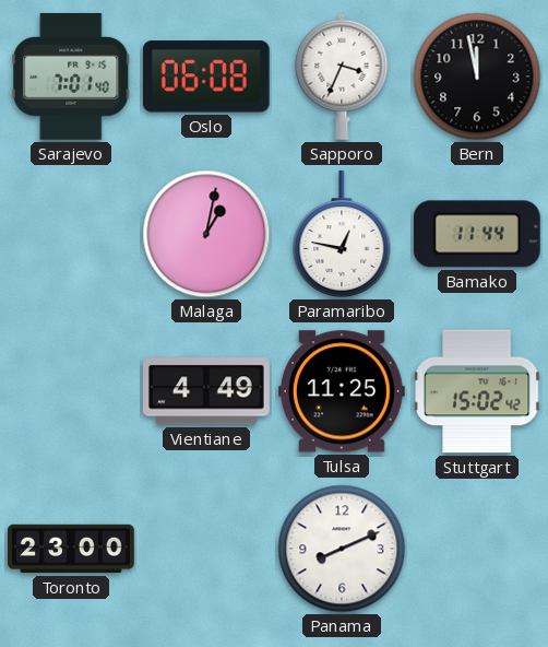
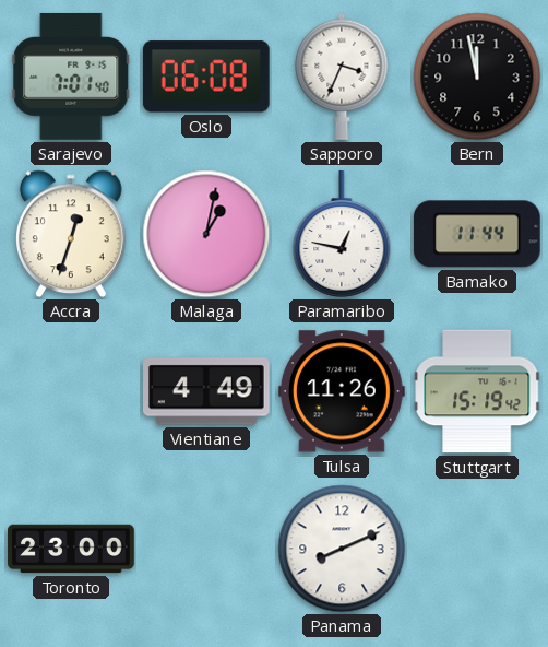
Accra: none -> 12:33
Tulsa: 11:25 -> 11:26
Stuttgart: 15:02 -> 15:19
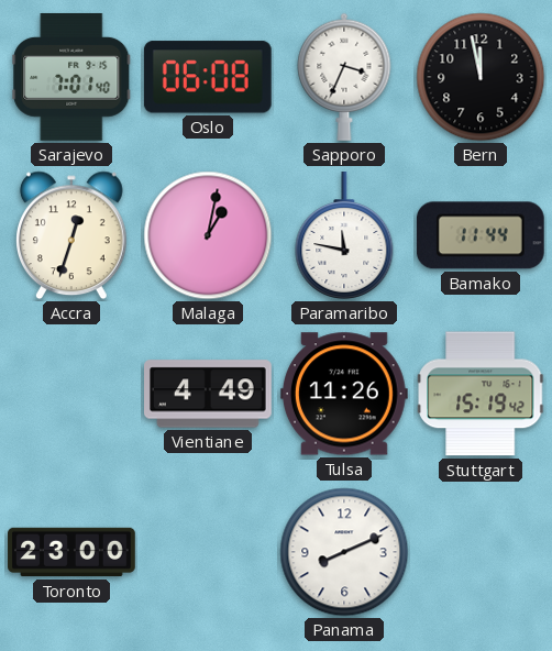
Paramaribo: 12:47 -> 11:47
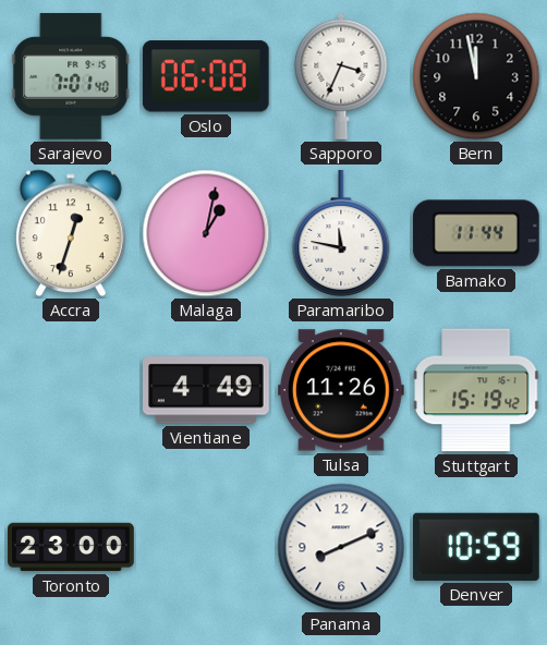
Denver: none -> 10:59
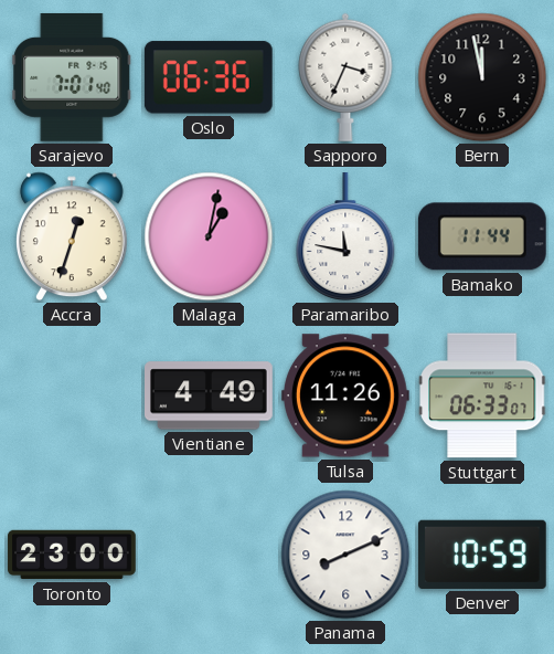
Oslo: 06:08 -> 06:36
Stuttgart: 15:19 -> 06:33
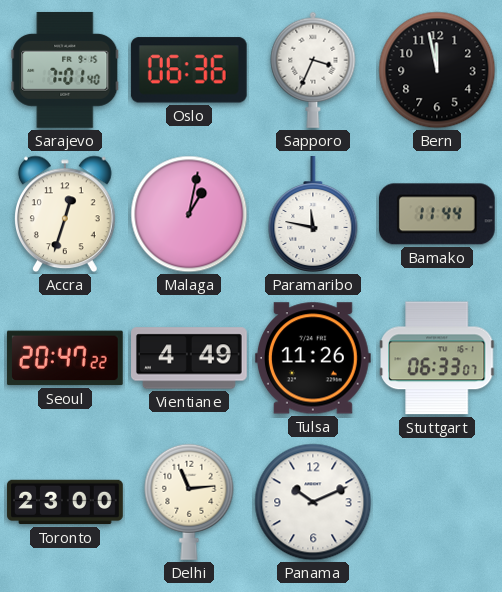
Seoul: none -> 20:47
Delhi: none -> 11:14
Panama: 8:11 -> 10:11
Denver: 10:59 -> none
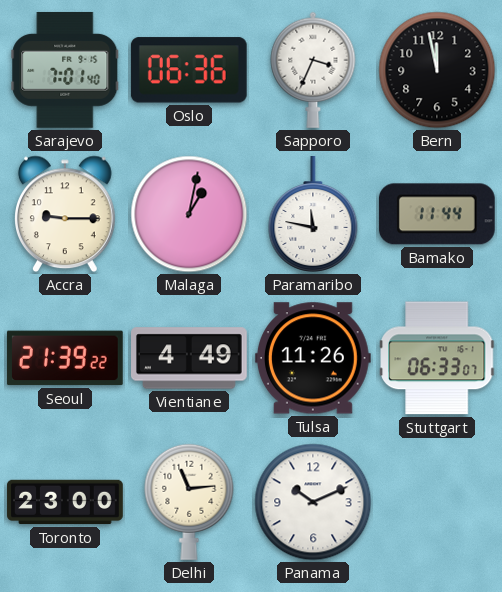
Accra: 12:33 -> 9:15
Seoul: 20:47 -> 21:39
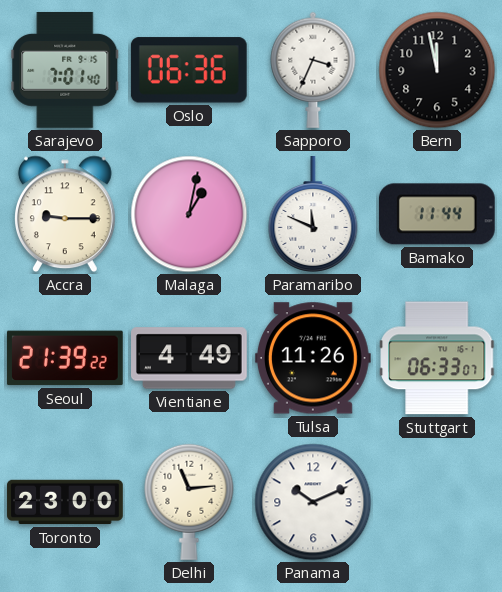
Paramaribo: 11:47 -> 11:49
